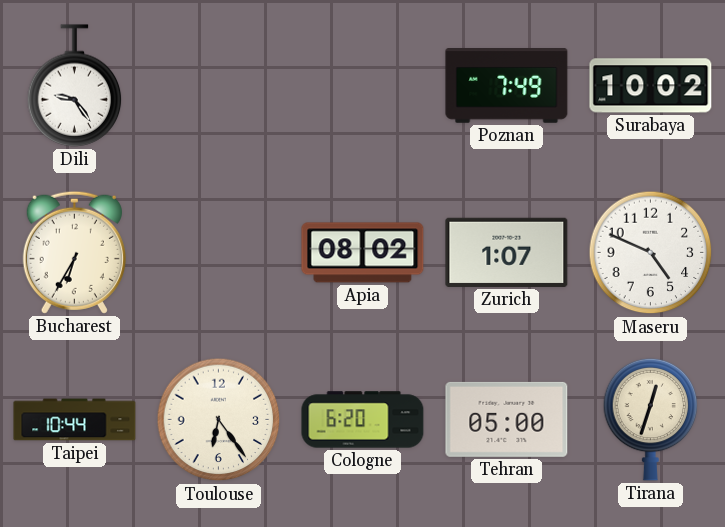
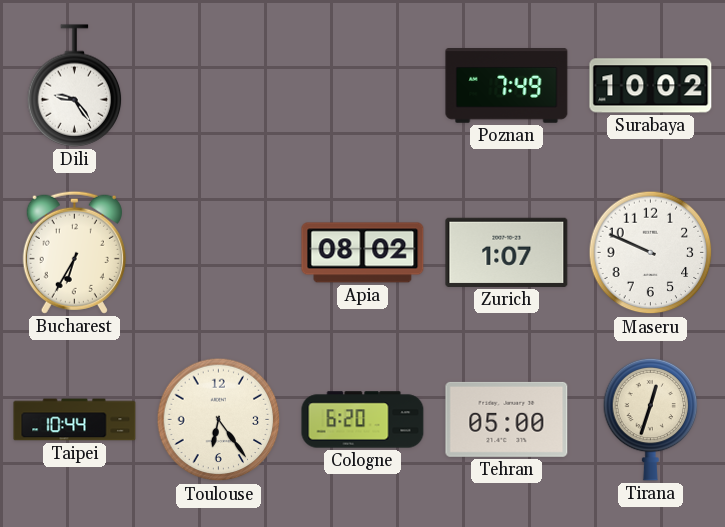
Maseru: 4:49 -> 9:49
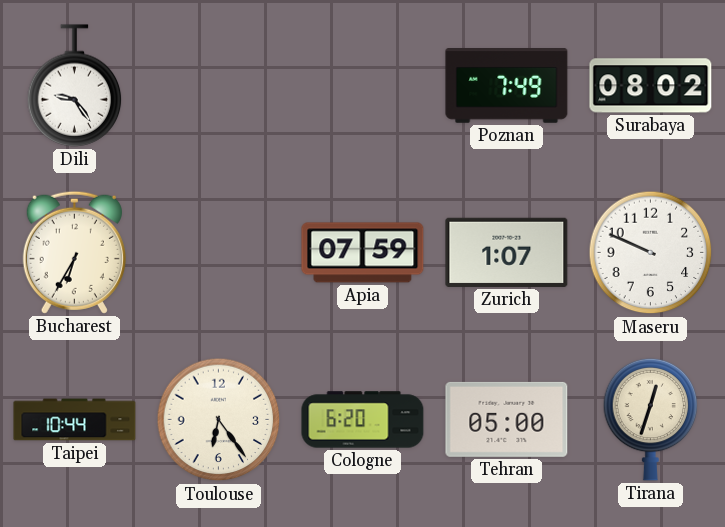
Surabaya: 10:02 -> 08:02
Apia: 08:02 -> 07:59
